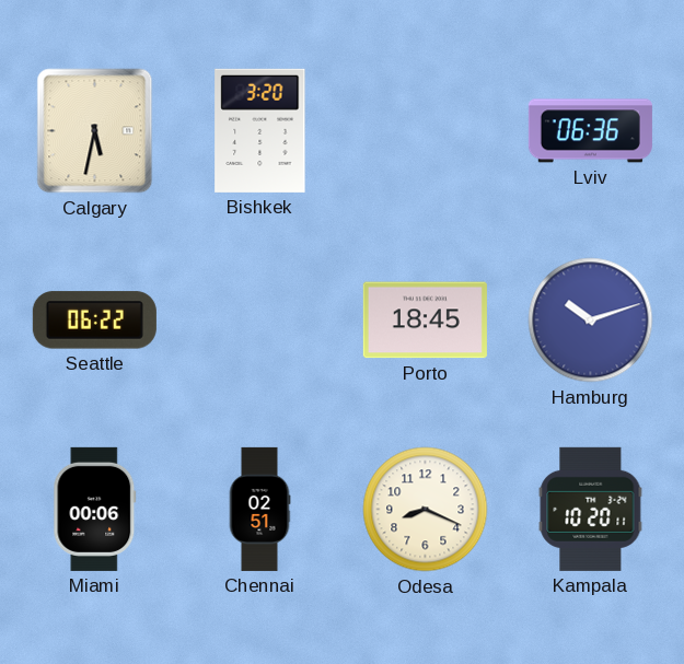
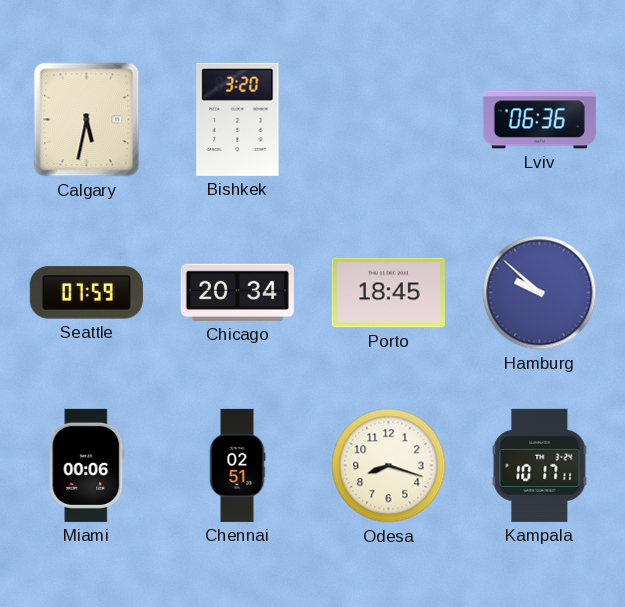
Seattle: 06:22 -> 07:59
Chicago: none -> 20:34
Hamburg: 10:12 -> 9:52
Odesa: 8:19 -> 8:18
Kampala: 10:20 -> 10:17
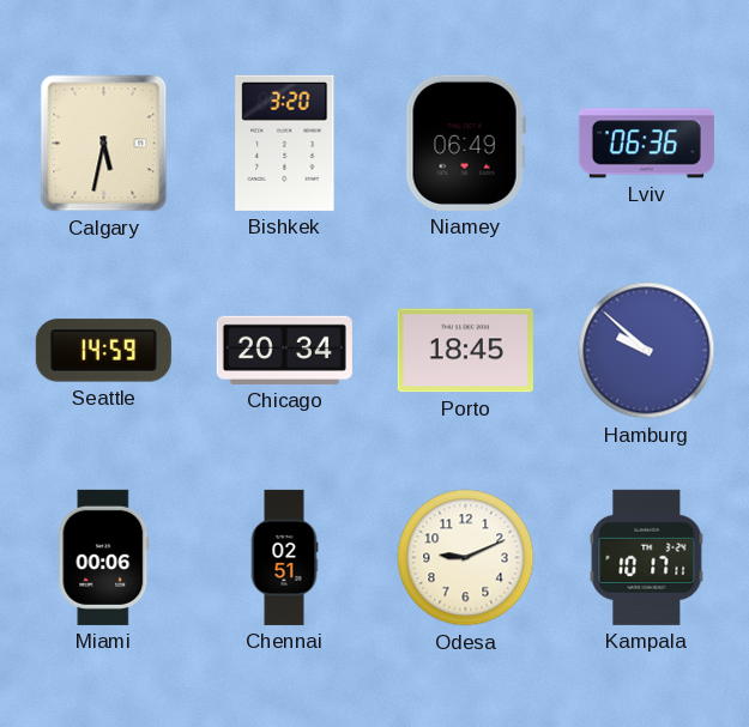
Niamey: none -> 06:49
Seattle: 07:59 -> 14:59
Odesa: 8:18 -> 9:11
